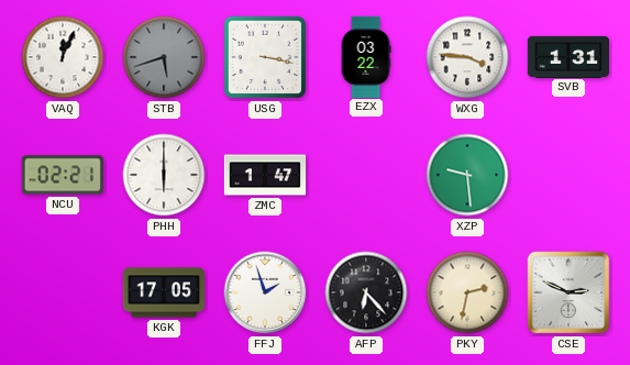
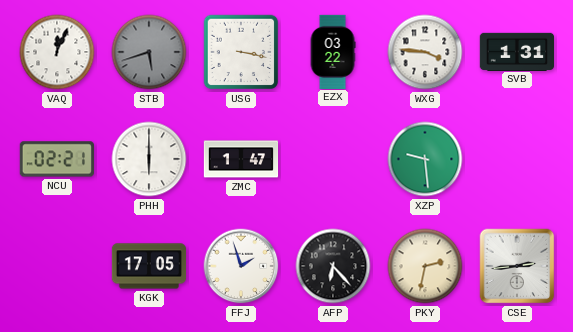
CSE: 2:49 -> 2:44
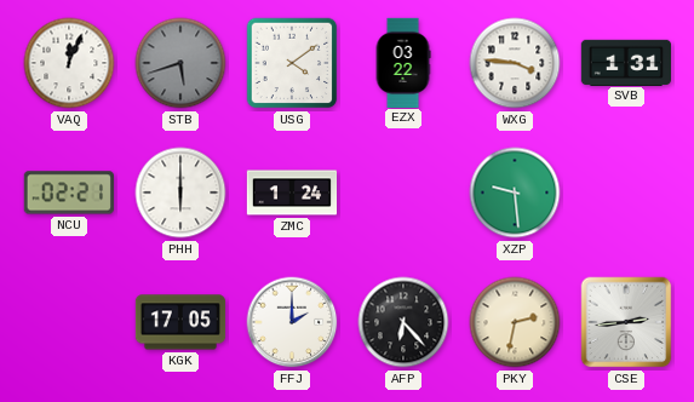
USG: 3:17 -> 4:09
ZMC: 1:47 -> 1:24
FFJ: 1:57 -> 2:00
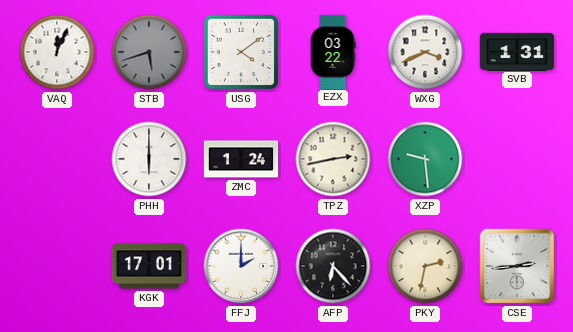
WXG: 3:46 -> 3:41
NCU: 02:21 -> none
TPZ: none -> 2:43
KGK: 17:05 -> 17:01
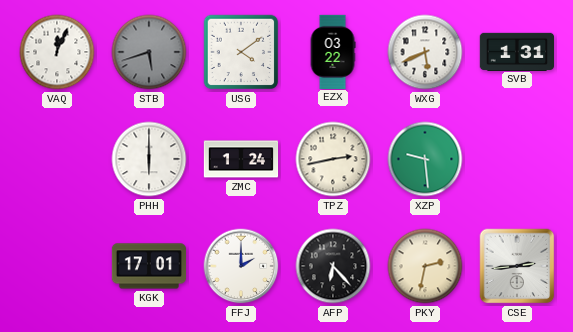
WXG: 3:41 -> 5:41
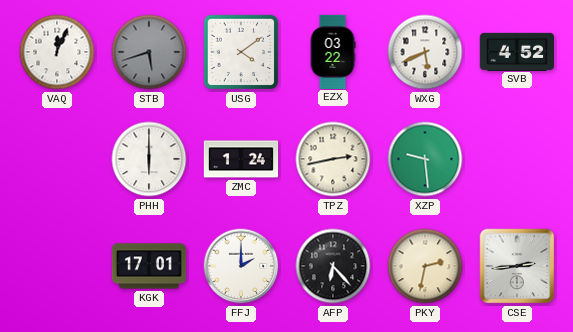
SVB: 1:31 -> 4:52
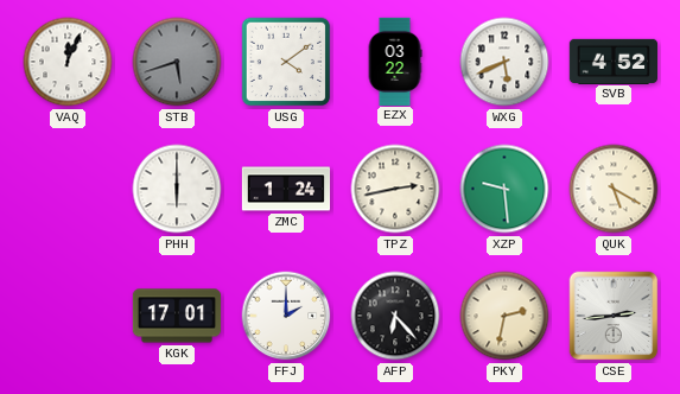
QUK: none -> 5:20
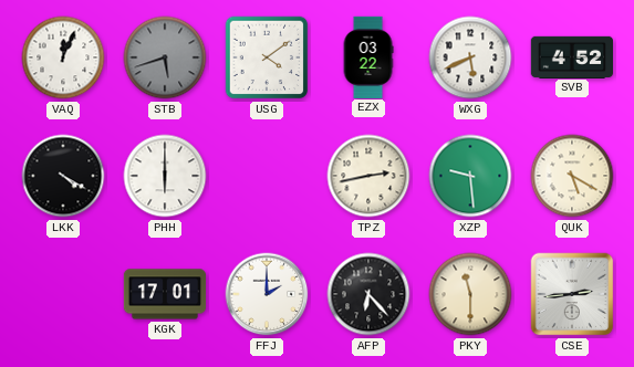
LKK: none -> 4:20
ZMC: 1:24 -> none
PKY: 2:32 -> 11:30
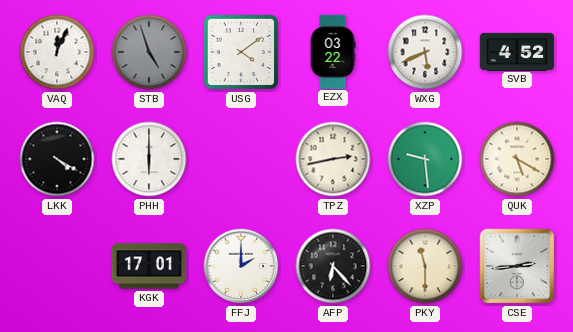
STB: 5:42 -> 4:57
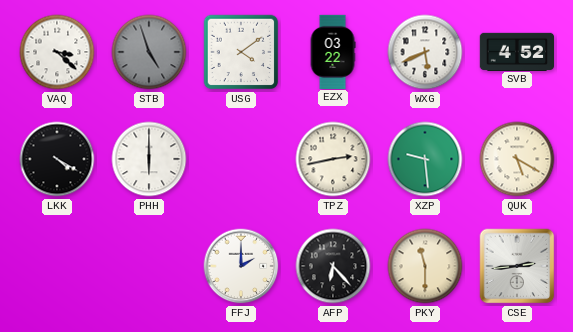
VAQ: 12:04 -> 3:22
KGK: 17:01 -> none
